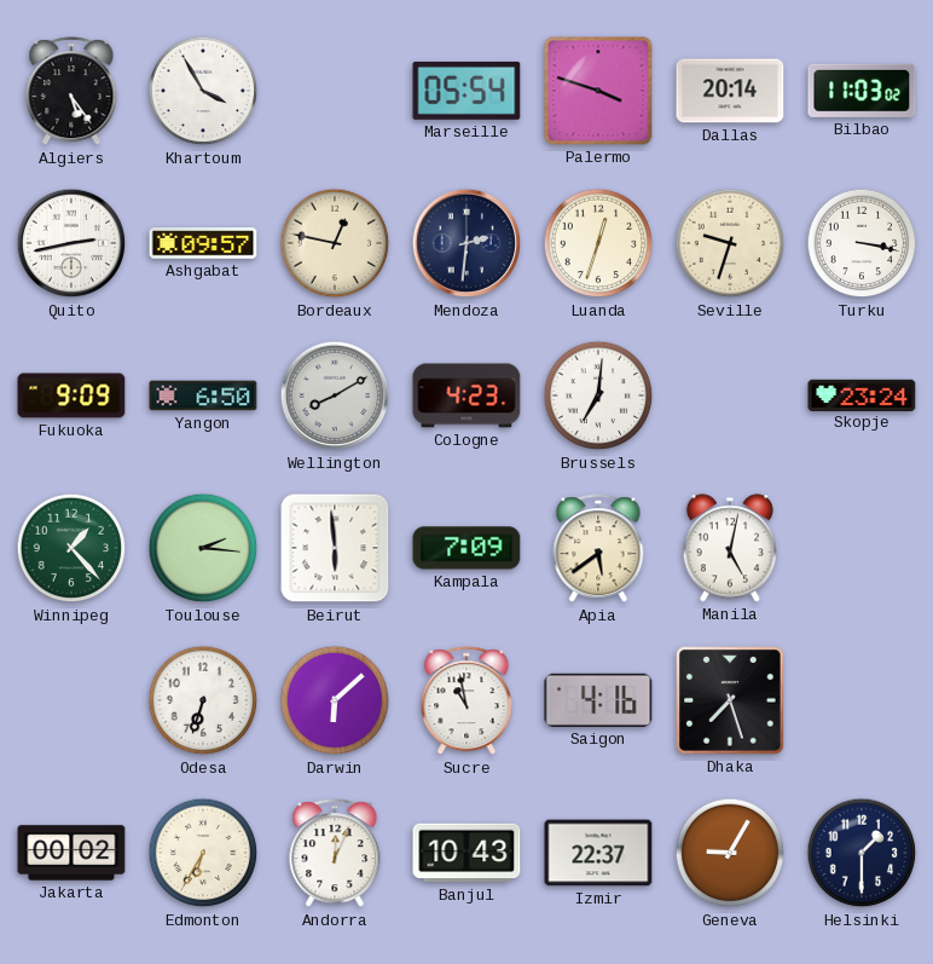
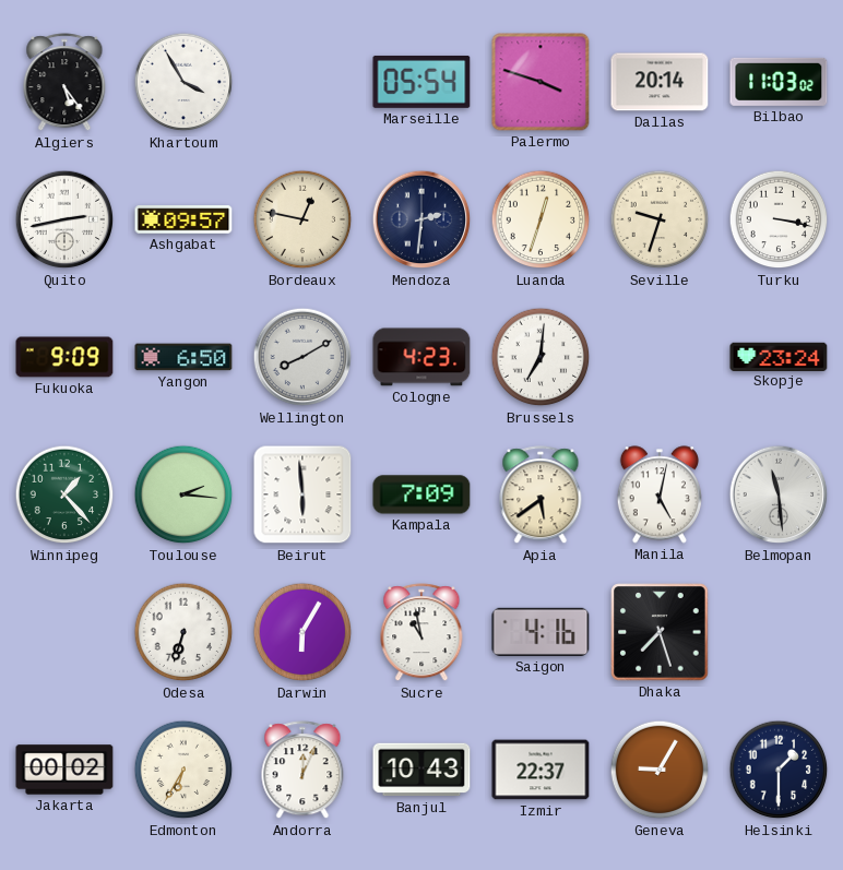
Belmopan: none -> 11:29
Darwin: 6:08 -> 6:05
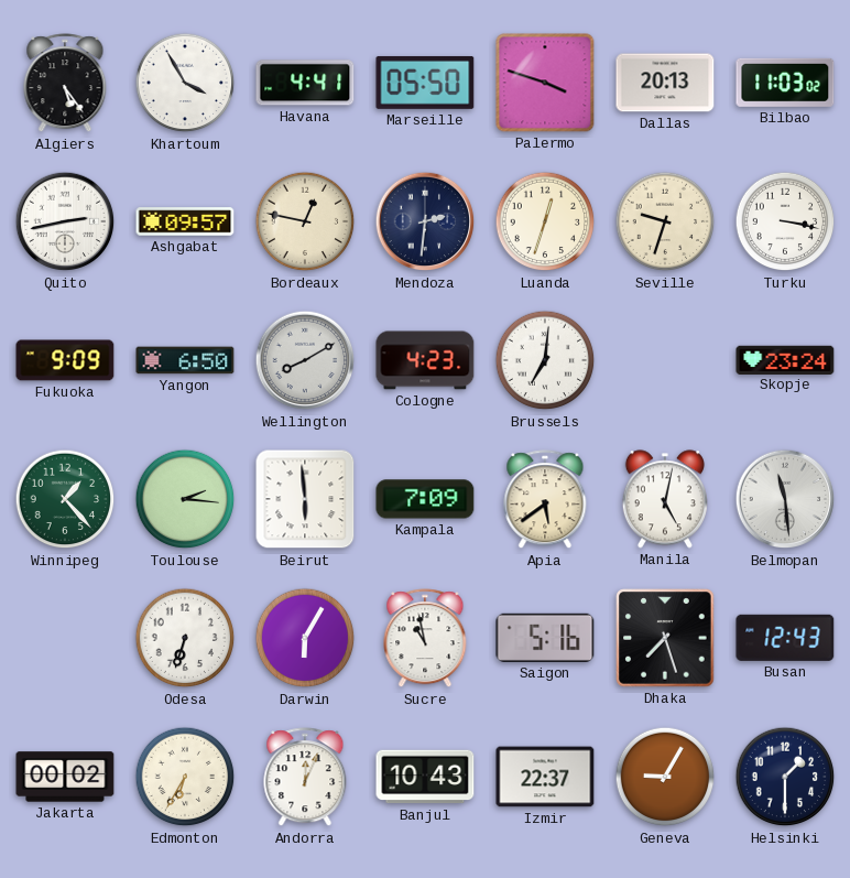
Havana: none -> 4:41
Marseille: 05:54 -> 05:50
Dallas: 20:14 -> 20:13
Saigon: 4:16 -> 5:16
Busan: none -> 12:43
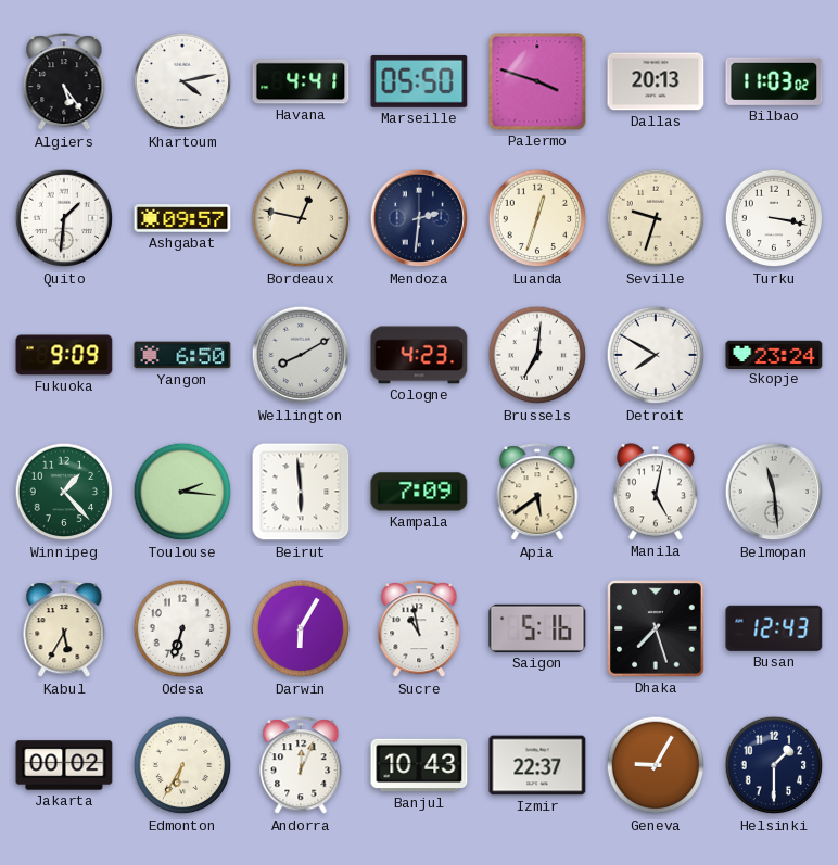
Khartoum: 3:55 -> 4:13
Quito: 2:43 -> 1:31
Detroit: none -> 7:50
Kabul: none -> 5:35
